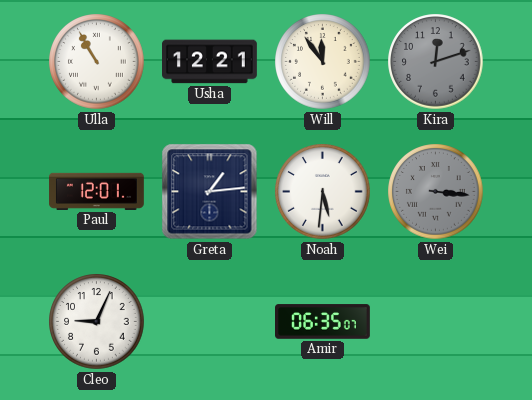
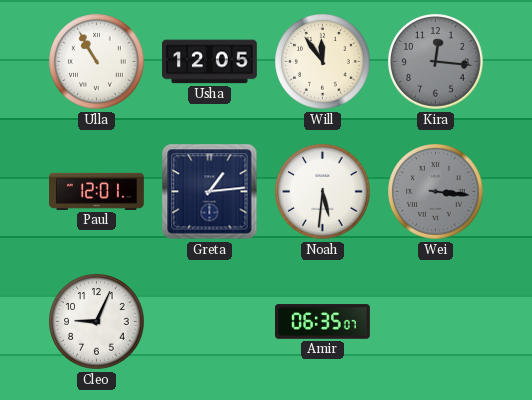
Usha: 12:21 -> 12:05
Kira: 12:12 -> 12:16
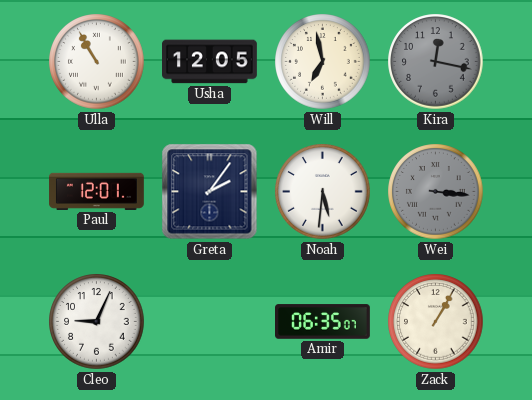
Will: 11:54 -> 6:58
Kira: 12:16 -> 12:17
Greta: 1:14 -> 2:06
Zack: none -> 1:05
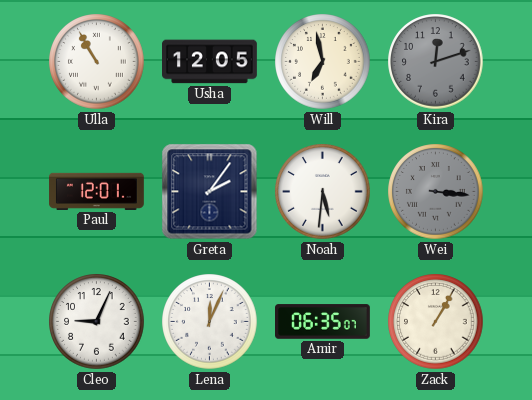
Kira: 12:17 -> 12:12
Lena: none -> 12:04
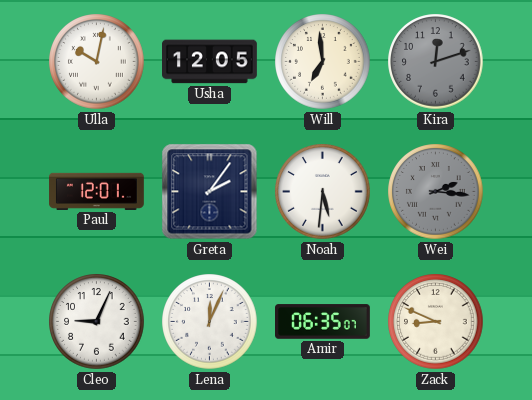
Ulla: 10:55 -> 10:02
Will: 6:58 -> 6:59
Wei: 3:16 -> 2:16
Zack: 1:05 -> 8:49
